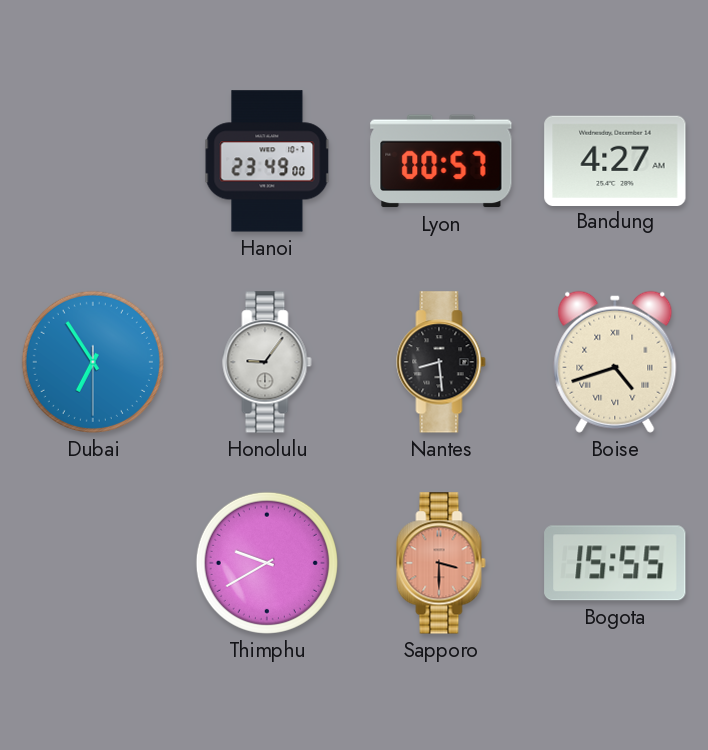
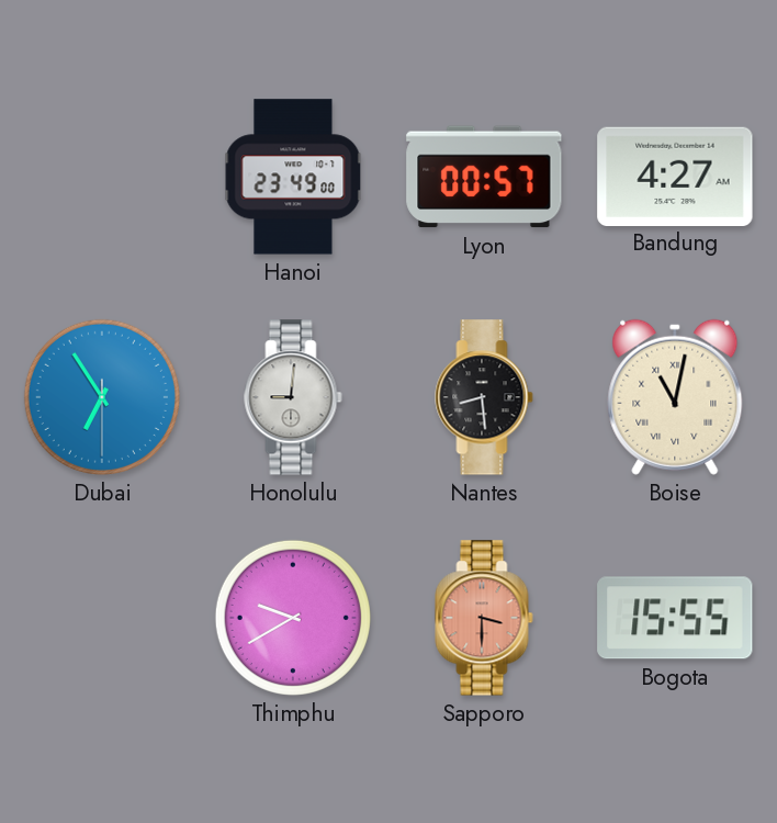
Honolulu: 9:06 -> 9:01
Boise: 4:42 -> 11:02
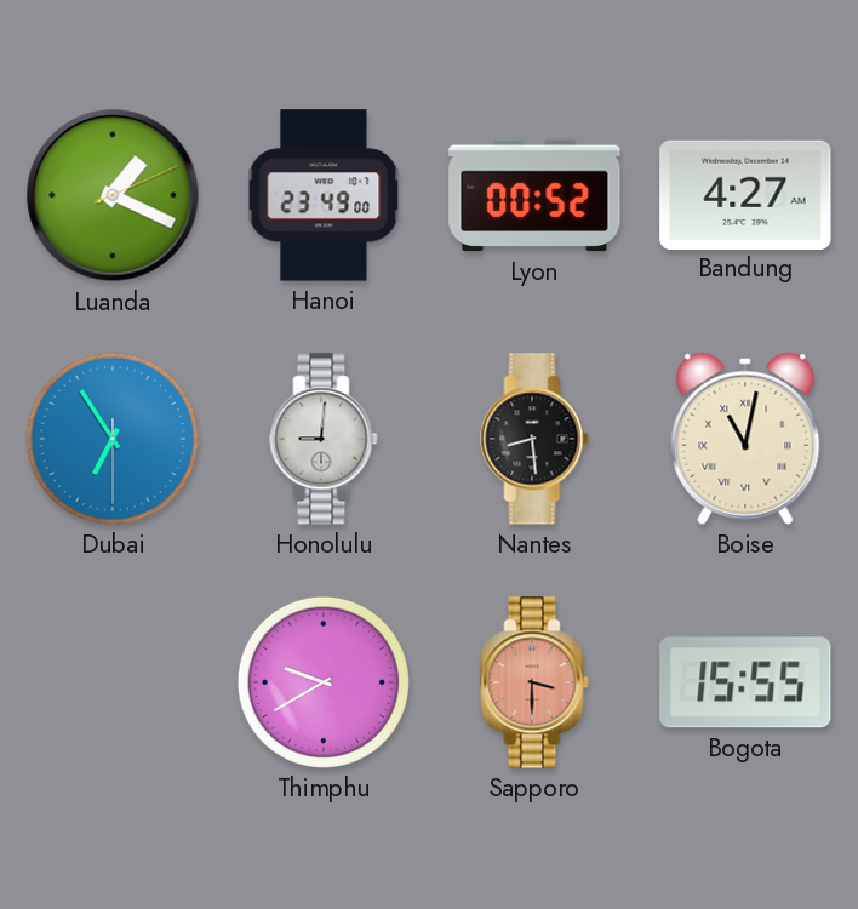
Luanda: none -> 1:19
Lyon: 00:57 -> 00:52
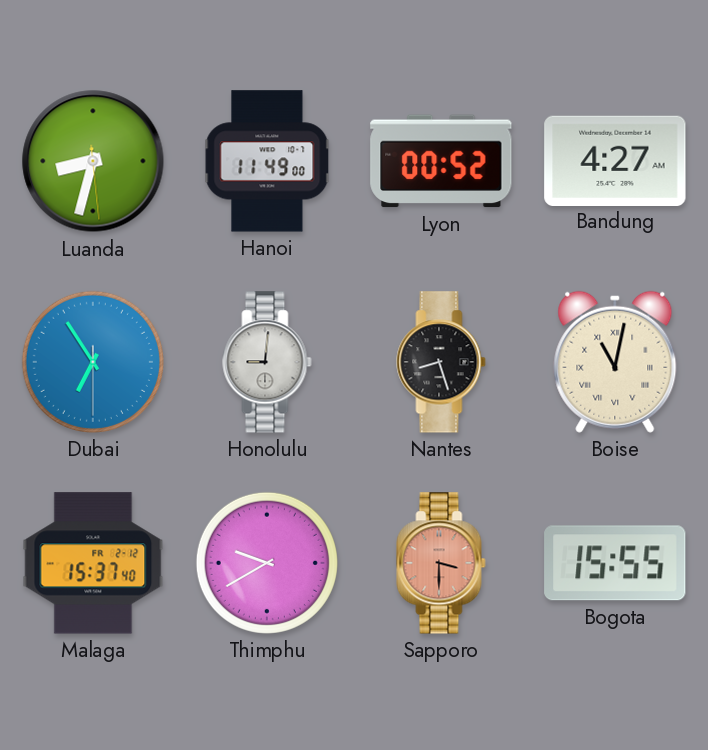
Luanda: 1:19 -> 8:32
Hanoi: 23:49 -> 11:49
Nantes: 8:29 -> 8:27
Malaga: none -> 15:37
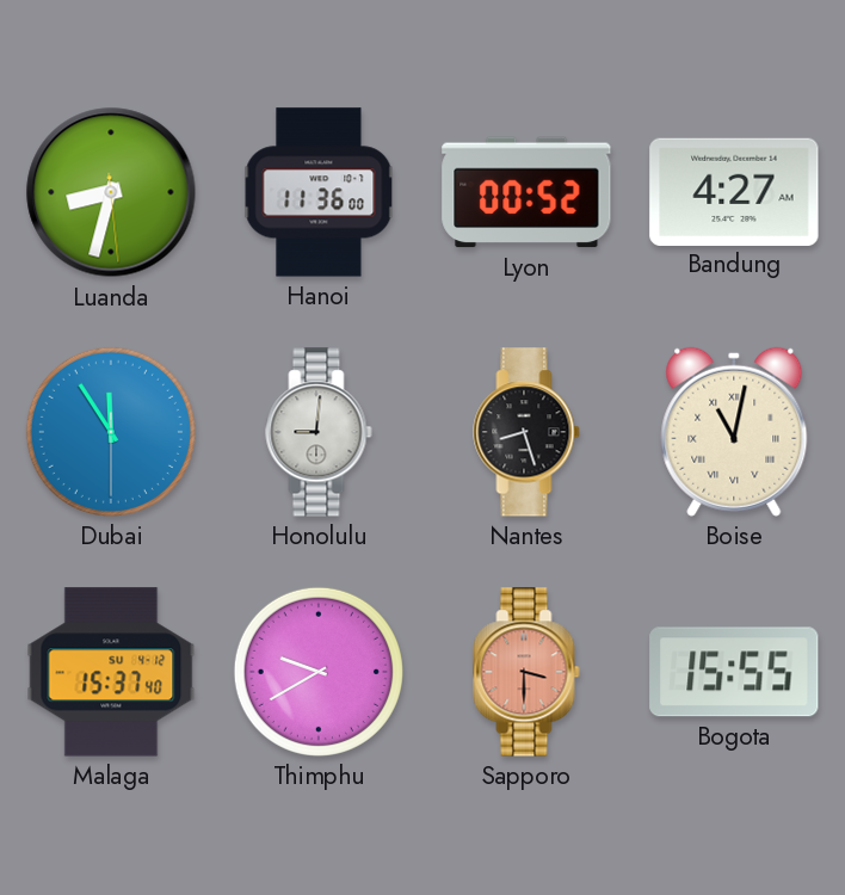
Hanoi: 11:49 -> 11:36
Dubai: 6:54 -> 11:54
Malaga date: FR 2-12 -> SU 4-12
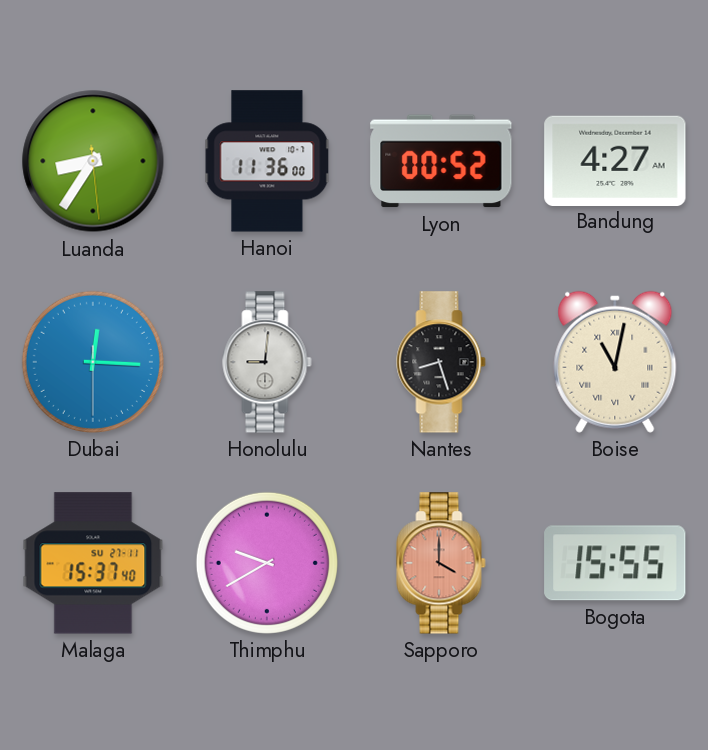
Luanda: 8:32 -> 8:35
Dubai: 11:54 -> 12:15
Malaga date: SU 4-12 -> SU 27-11
Sapporo: 3:30 -> 4:00
